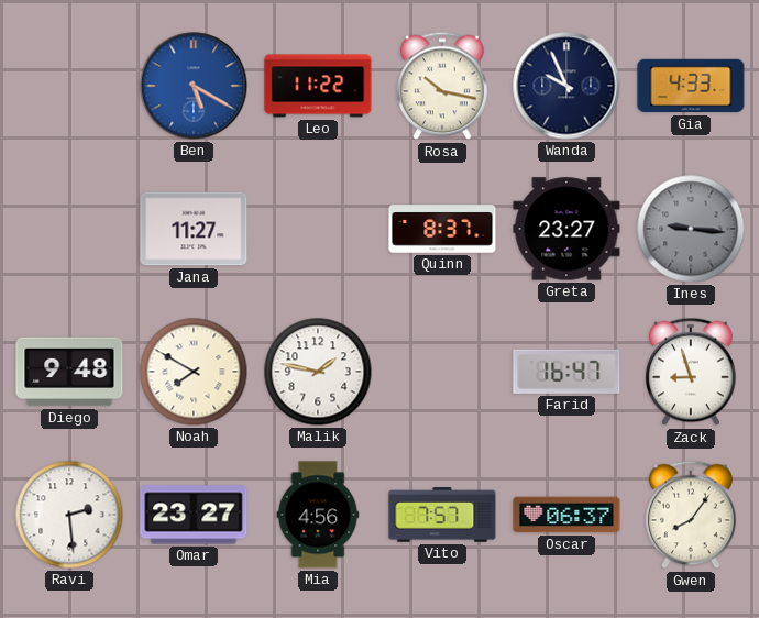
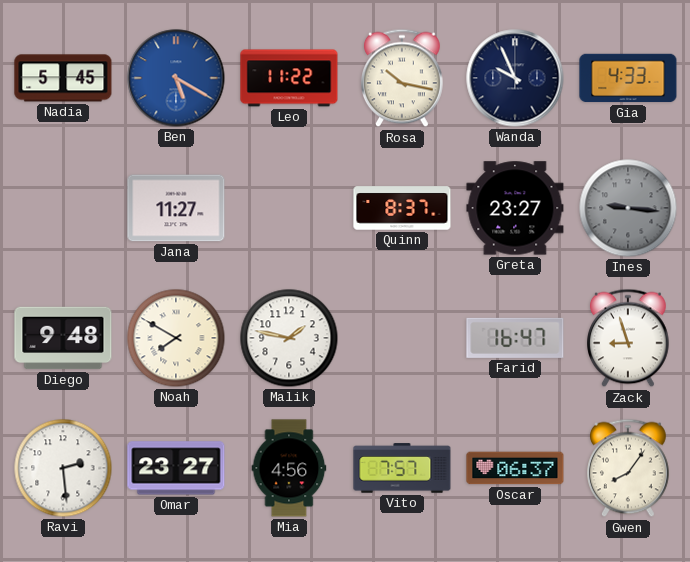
Nadia: none -> 5:45
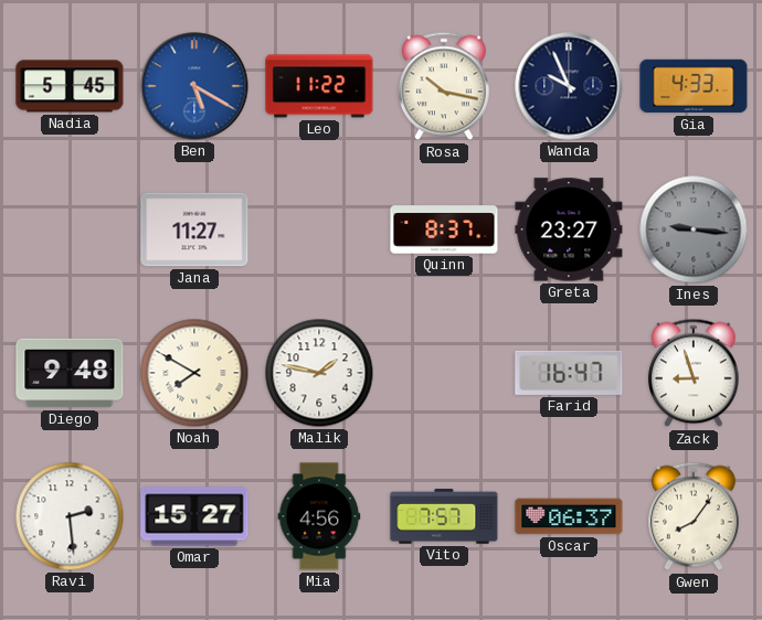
Omar: 23:27 -> 15:27
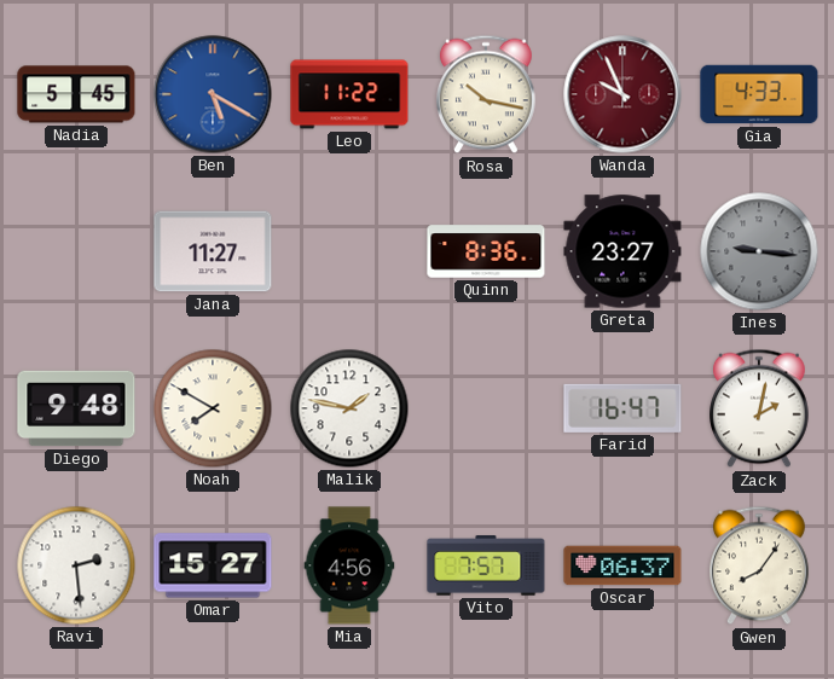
Wanda dial: navy -> burgundy
Quinn: 8:37 -> 8:36
Zack: 8:57 -> 2:02
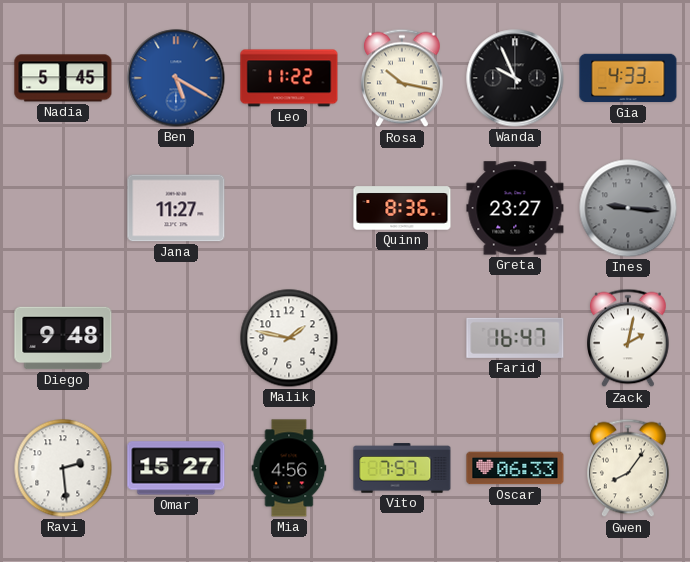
Wanda dial: burgundy -> black
Noah: 7:50 -> none
Oscar: 06:37 -> 06:33
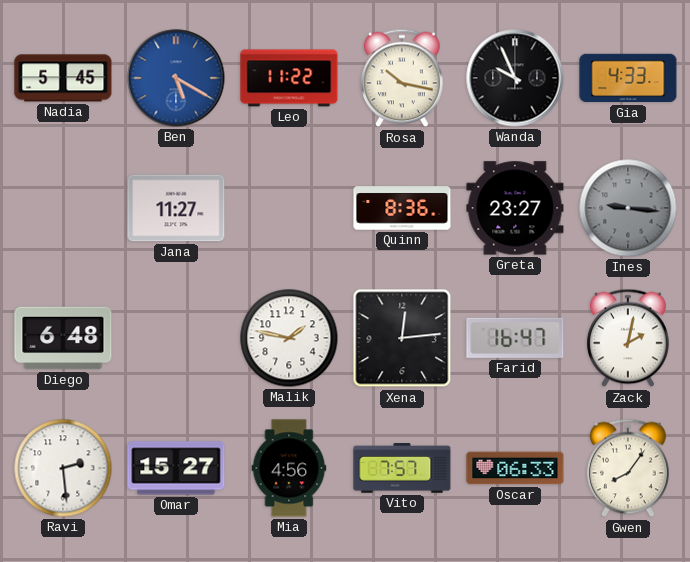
Diego: 9:48 -> 6:48
Xena: none -> 12:14
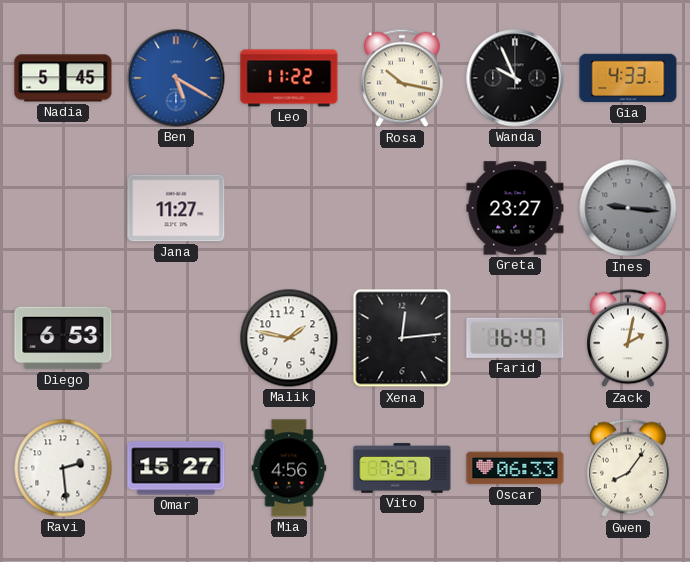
Quinn: 8:36 -> none
Diego: 6:48 -> 6:53
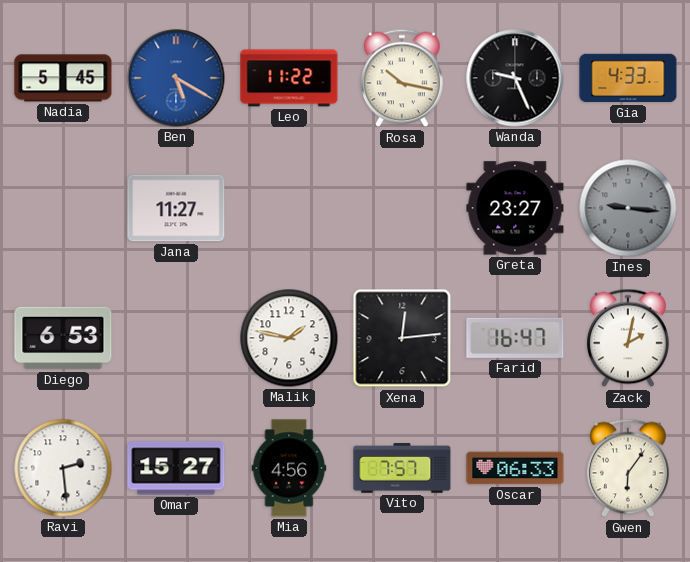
Wanda: 9:56 -> 9:26
Gwen: 8:06 -> 6:06
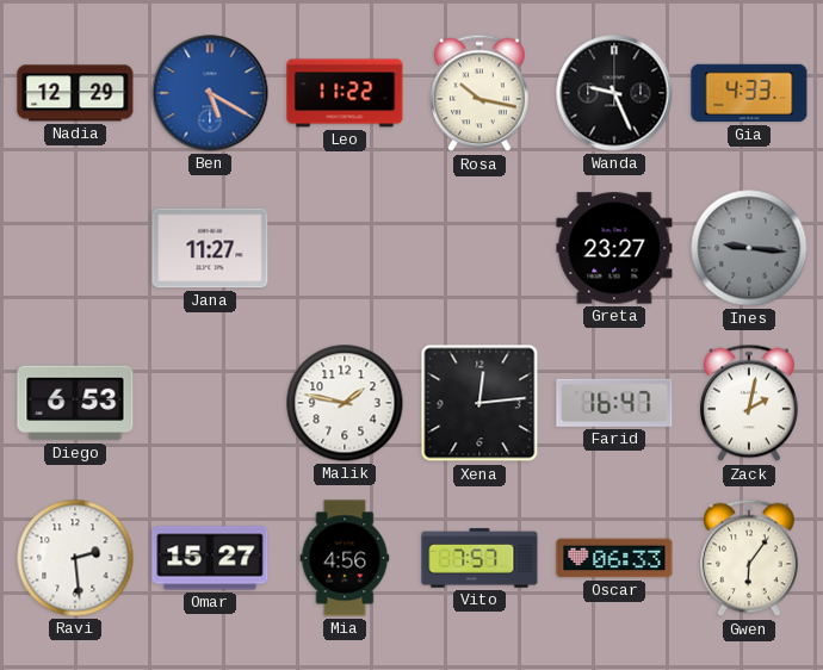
Nadia: 5:45 -> 12:29
